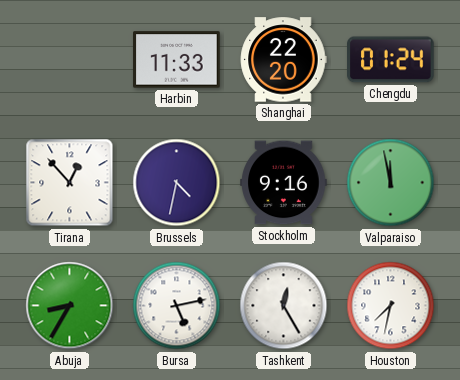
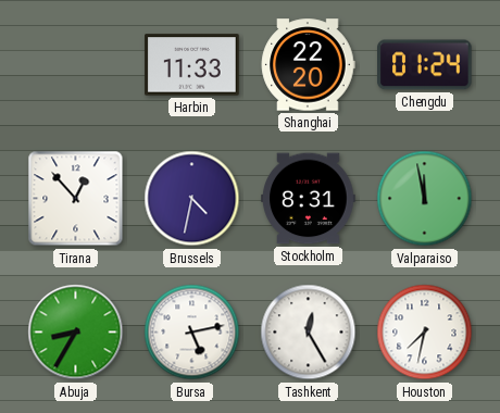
Stockholm: 9:16 -> 8:31
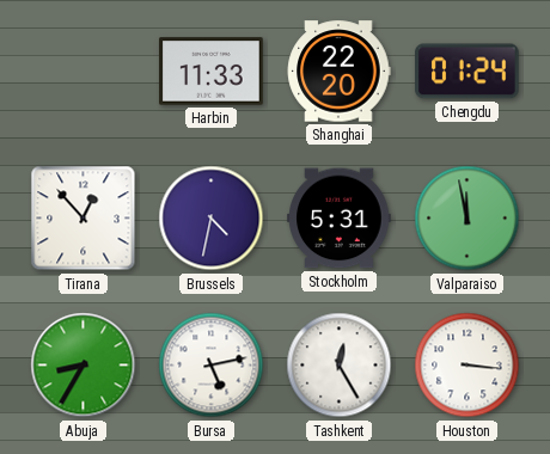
Stockholm: 8:31 -> 5:31
Houston: 7:32 -> 3:16
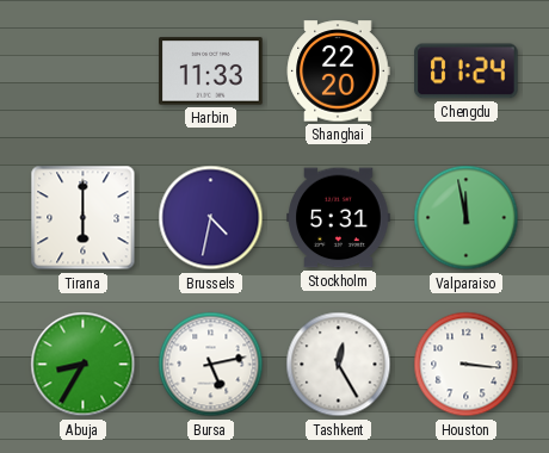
Tirana: 12:53 -> 6:00
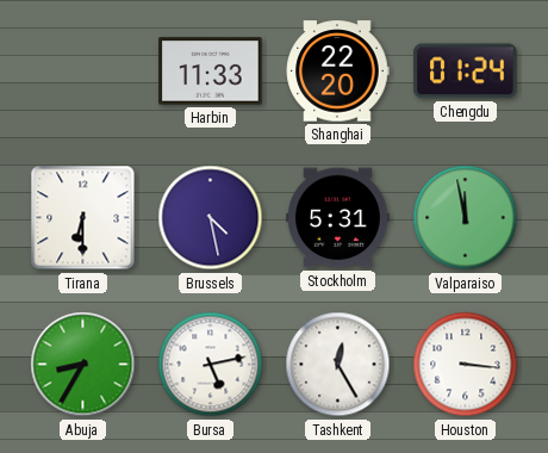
Tirana: 6:00 -> 6:30
Brussels: 4:32 -> 4:28
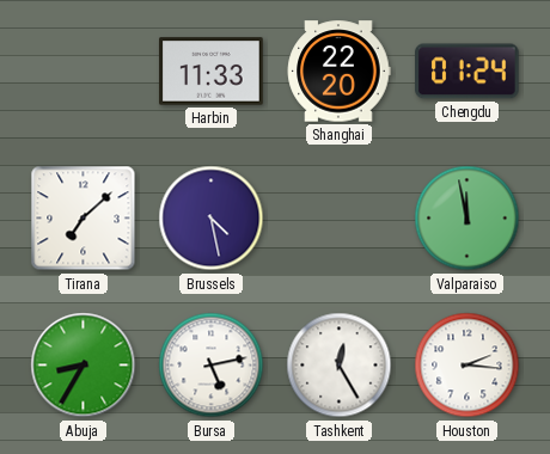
Tirana: 6:30 -> 7:08
Stockholm: 5:31 -> none
Houston: 3:16 -> 2:16
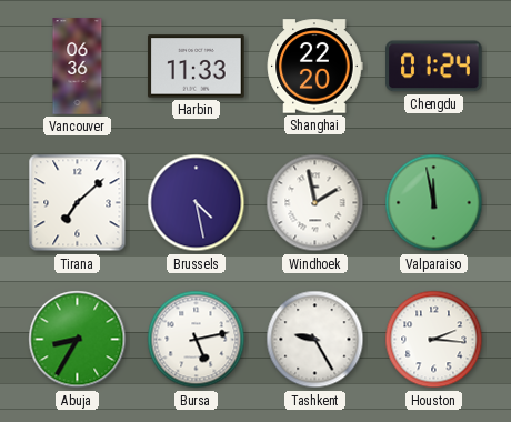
Vancouver: none -> 06:36
Windhoek: none -> 1:58
Tashkent: 12:25 -> 9:25
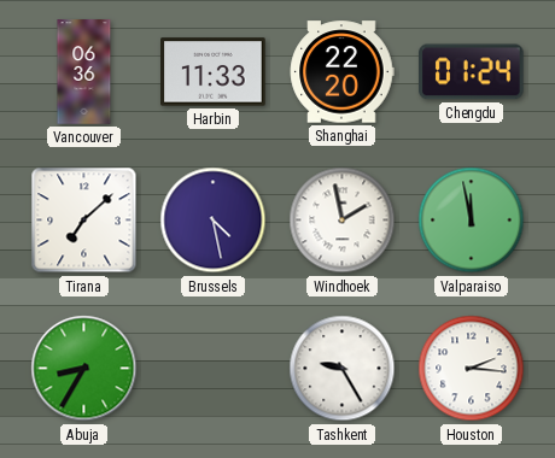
Bursa: 5:13 -> none
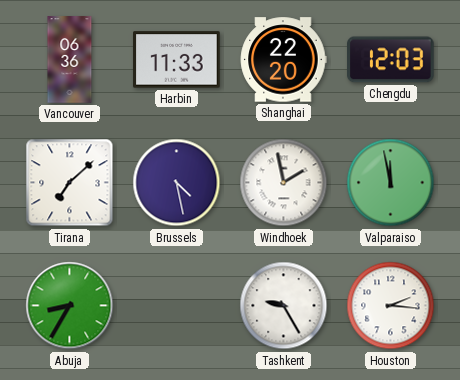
Chengdu: 01:24 -> 12:03
